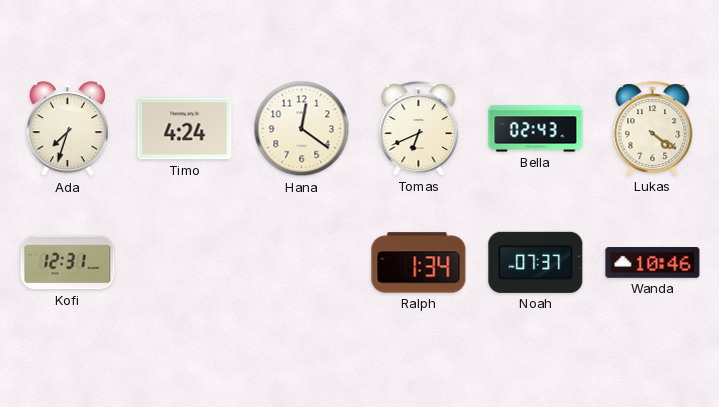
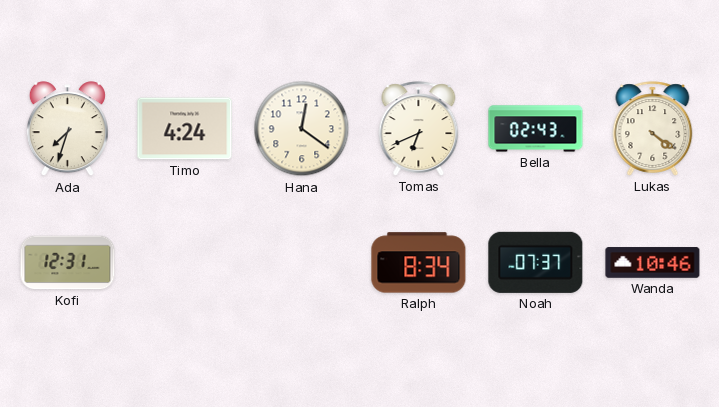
Ralph: 1:34 -> 8:34
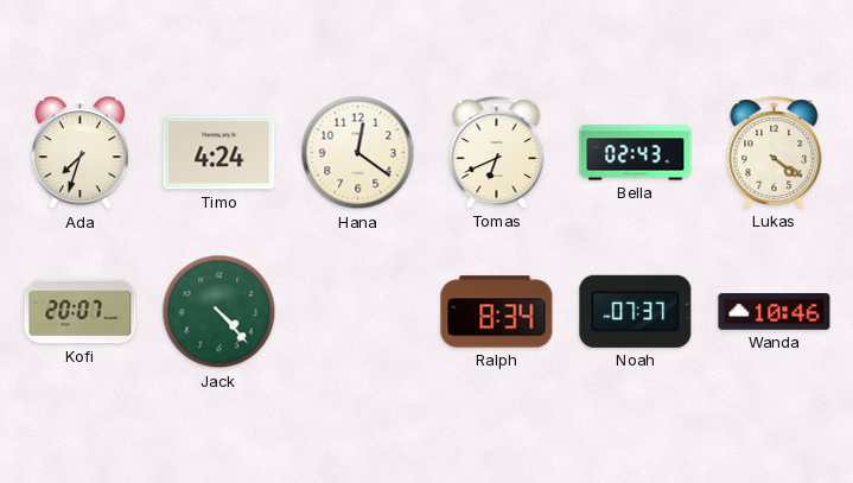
Kofi: 12:31 -> 20:07
Jack: none -> 4:23
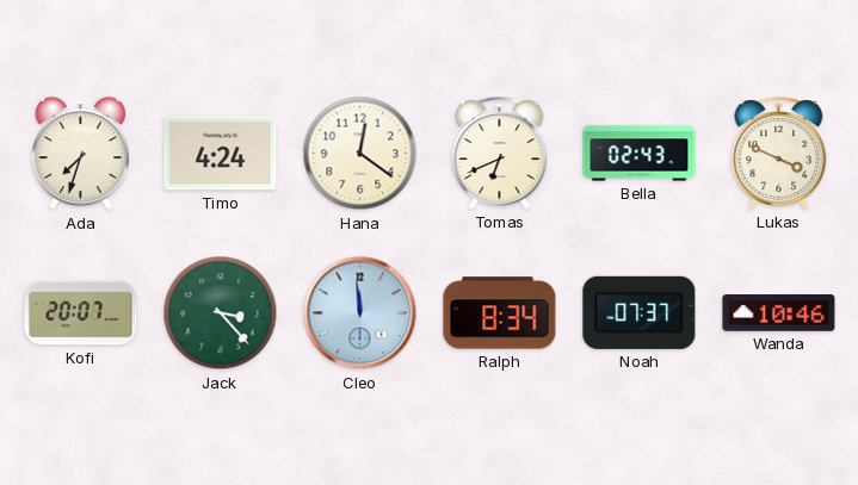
Lukas: 4:21 -> 3:49
Jack: 4:23 -> 3:23
Cleo: none -> 11:59
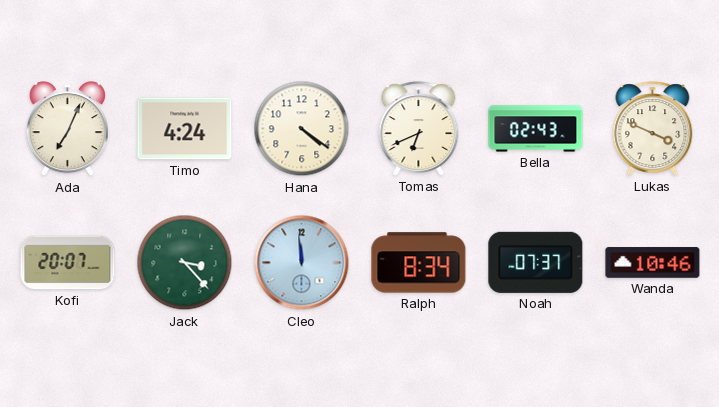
Ada: 7:33 -> 7:04
Hana: 12:21 -> 4:21
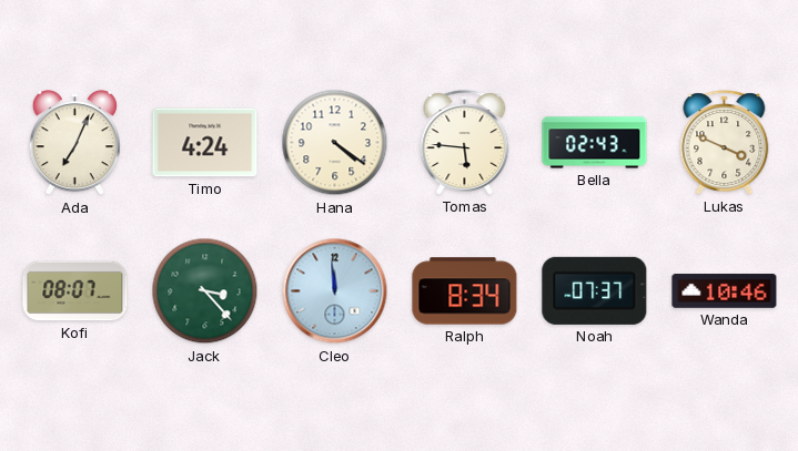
Tomas: 6:41 -> 5:46
Kofi: 20:07 -> 08:07
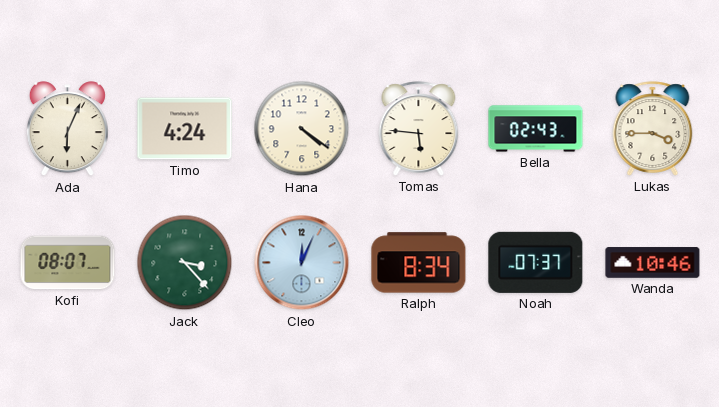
Ada: 7:04 -> 6:04
Lukas: 3:49 -> 3:45
Cleo: 11:59 -> 12:04
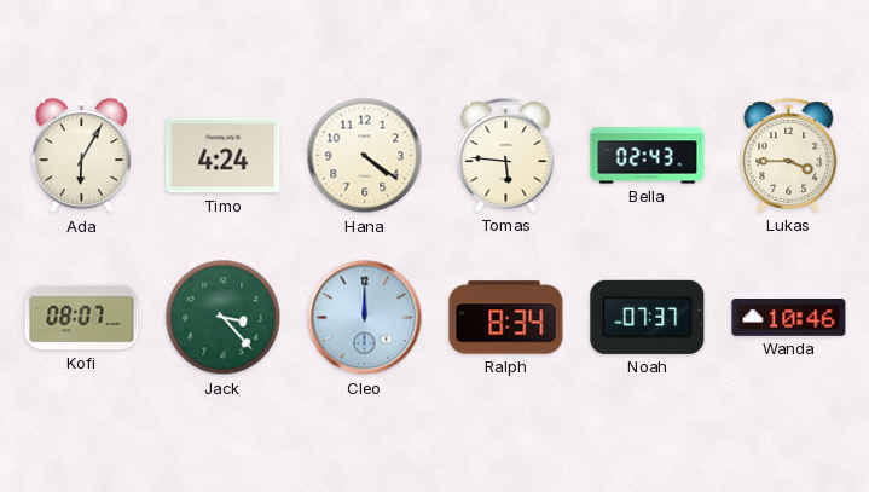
Ada: 6:04 -> 6:05
Cleo: 12:04 -> 12:00
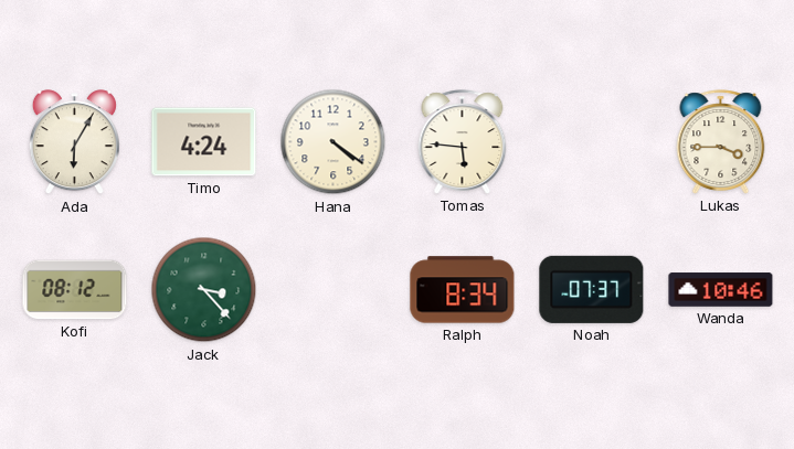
Bella: 02:43 -> none
Kofi: 08:07 -> 08:12
Cleo: 12:00 -> none
